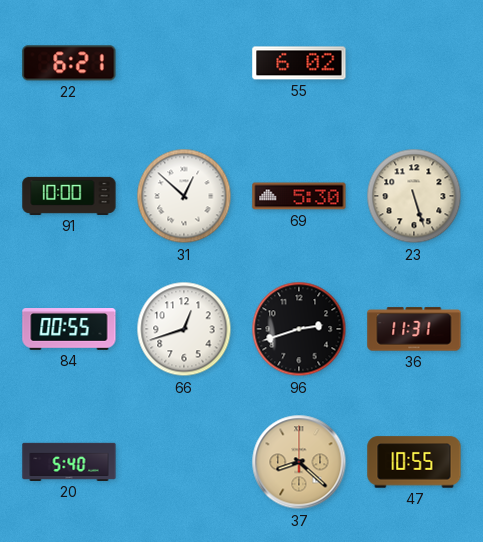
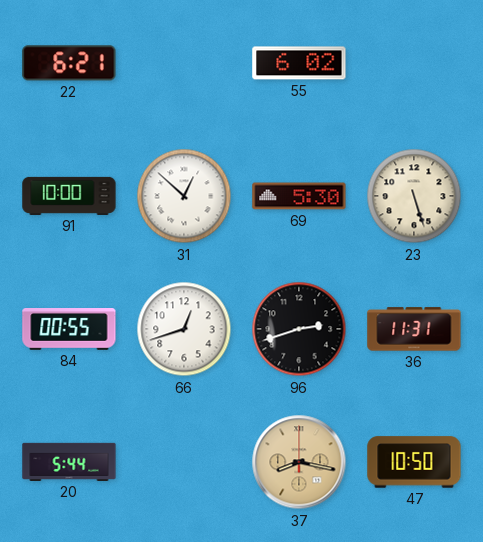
20: 5:40 -> 5:44
37: 8:22 -> 8:17
47: 10:55 -> 10:50
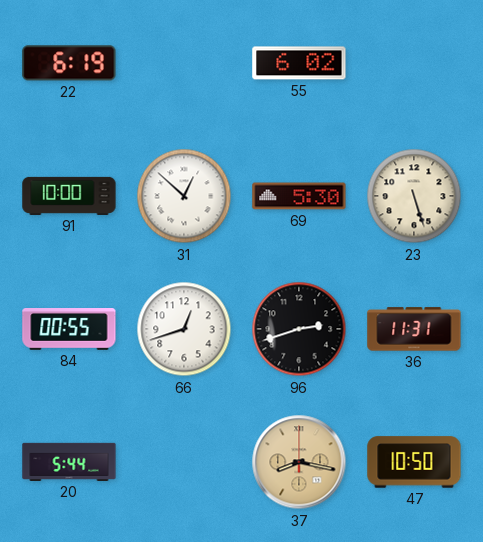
22: 6:21 -> 6:19
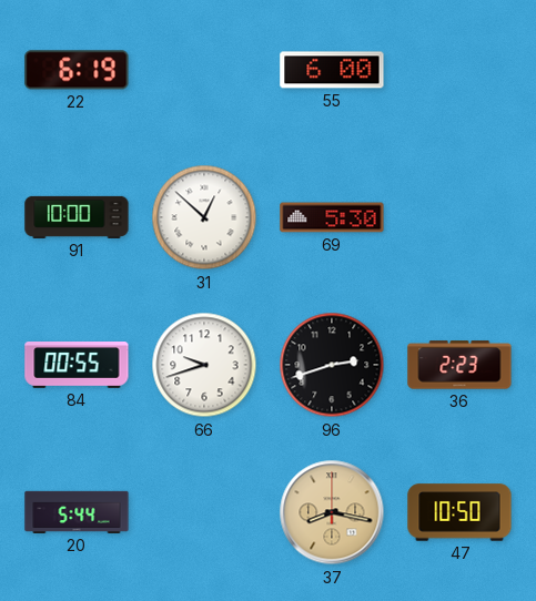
55: 6:02 -> 6:00
23: 5:27 -> none
66: 12:42 -> 9:42
36: 11:31 -> 2:23
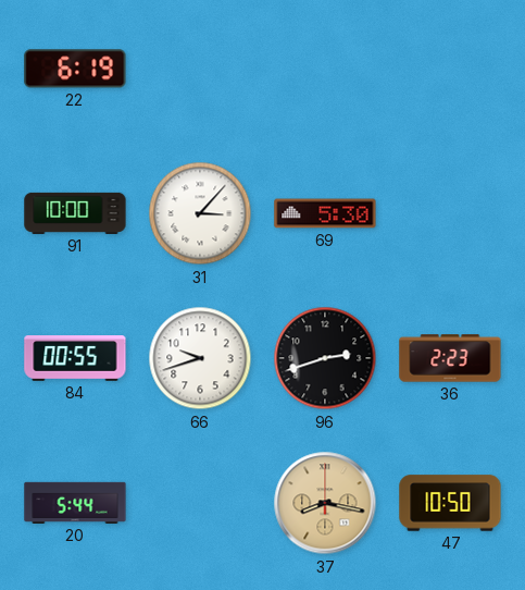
55: 6:00 -> none
31: 12:52 -> 3:07
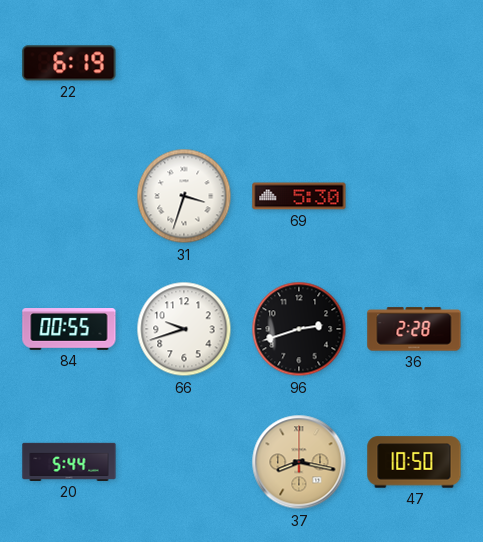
91: 10:00 -> none
31: 3:07 -> 3:33
36: 2:23 -> 2:28
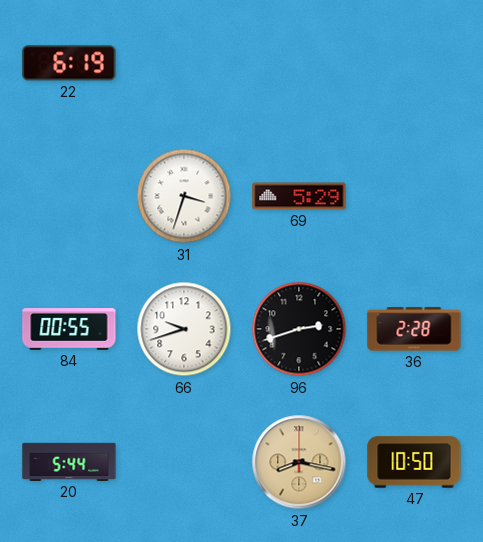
69: 5:30 -> 5:29
